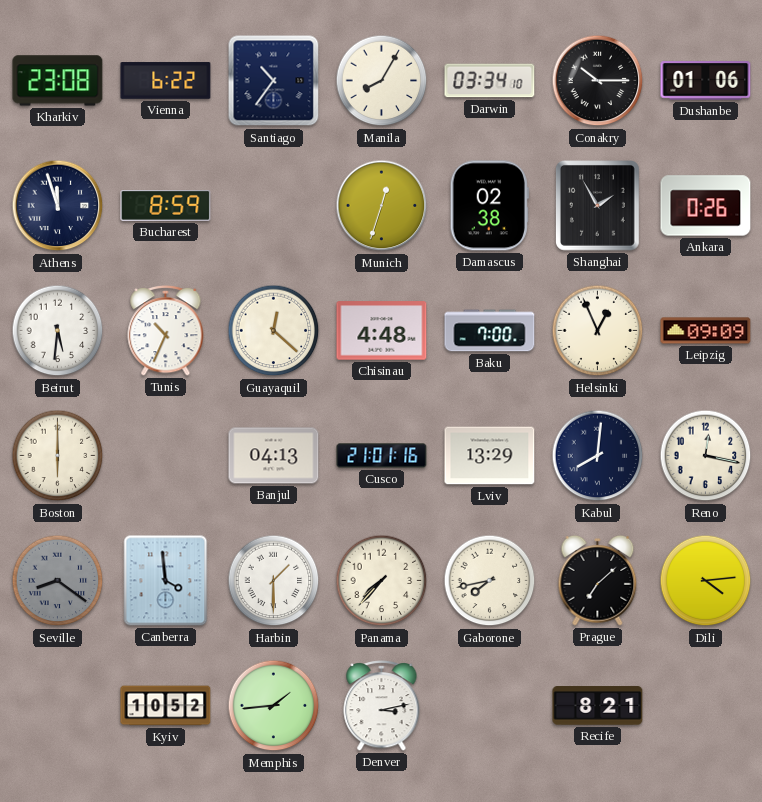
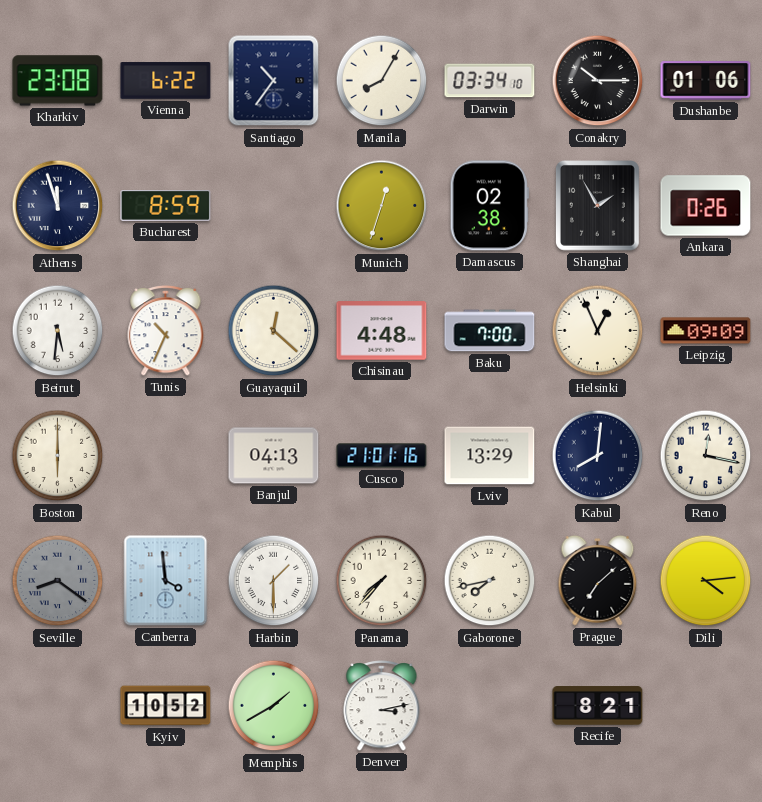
Memphis: 1:44 -> 1:40
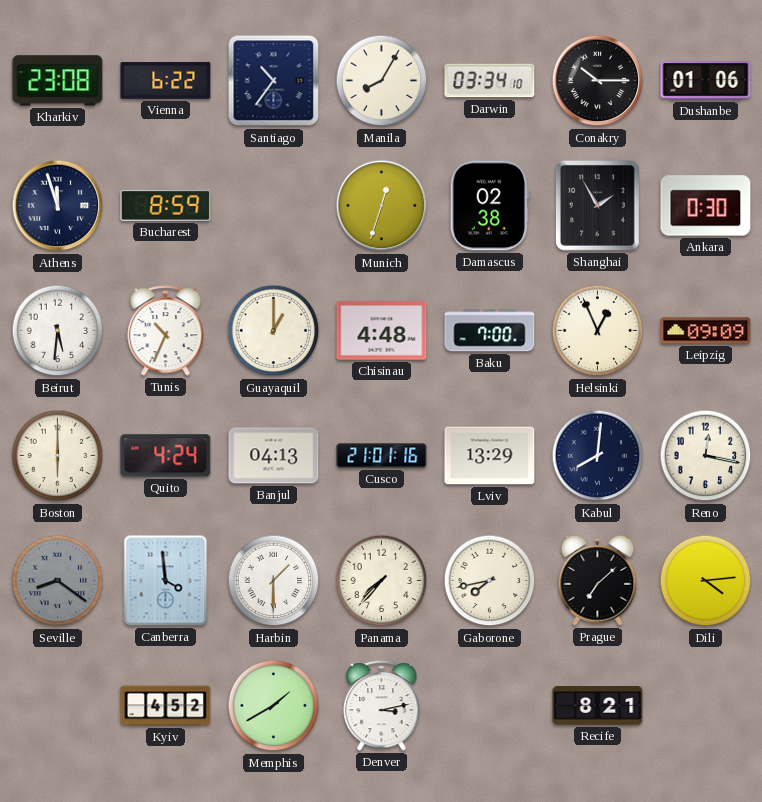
Ankara: 0:26 -> 0:30
Guayaquil: 12:22 -> 1:00
Quito: none -> 4:24
Kyiv: 10:52 -> 4:52
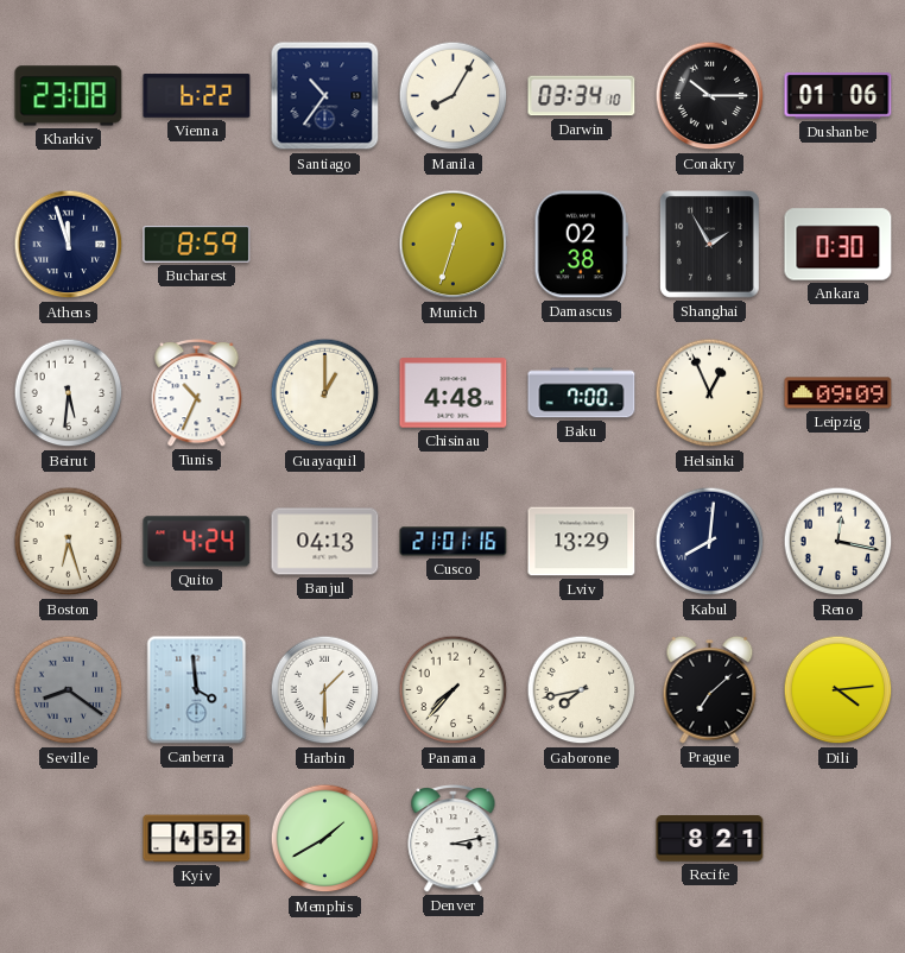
Boston: 6:00 -> 6:27
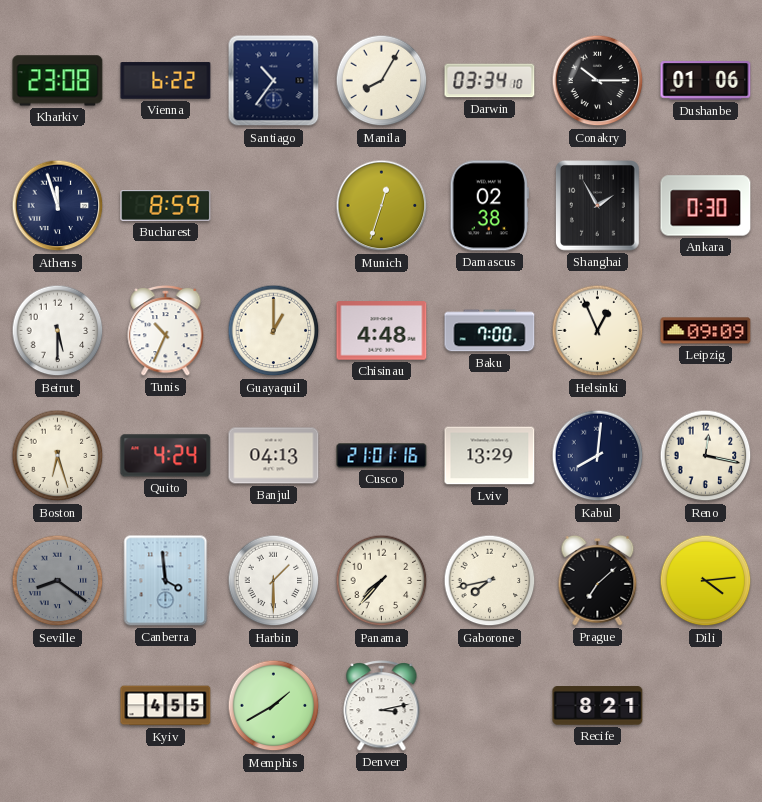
Beirut: 5:31 -> 5:30
Kyiv: 4:52 -> 4:55
